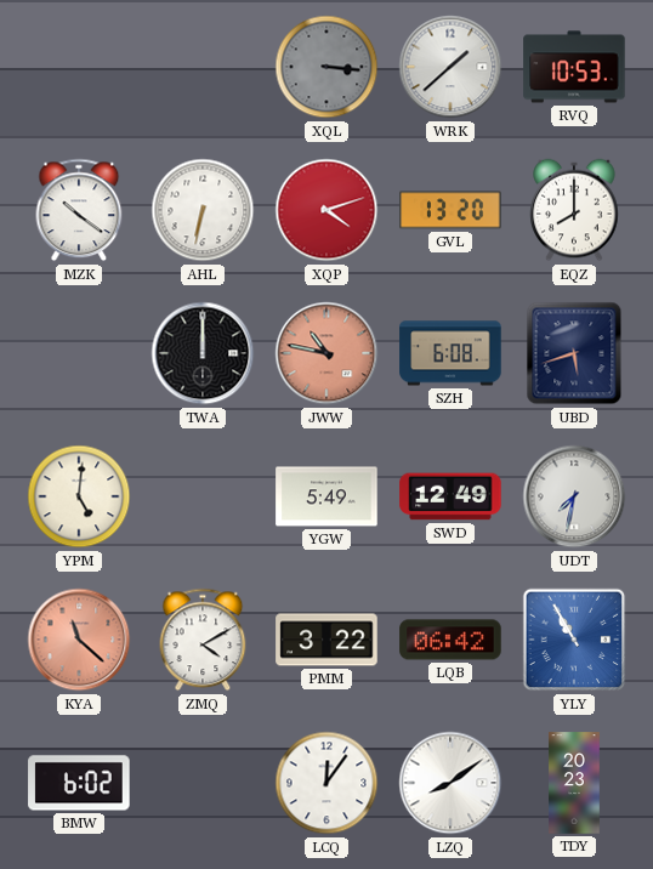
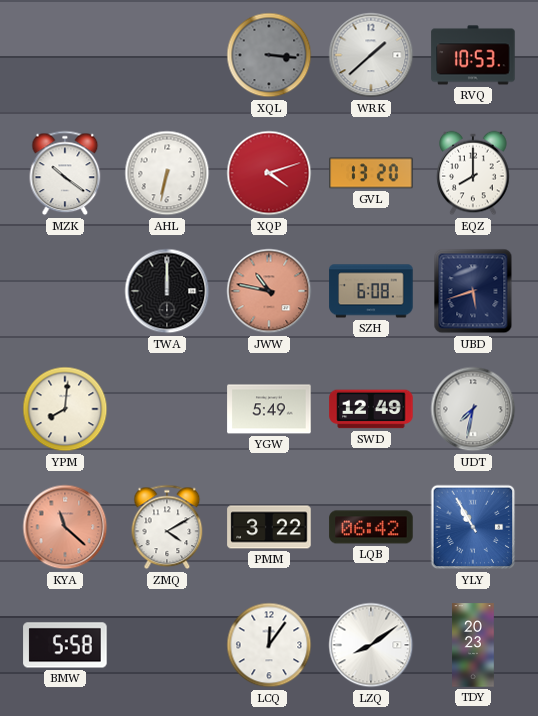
YPM: 5:01 -> 8:01
BMW: 6:02 -> 5:58
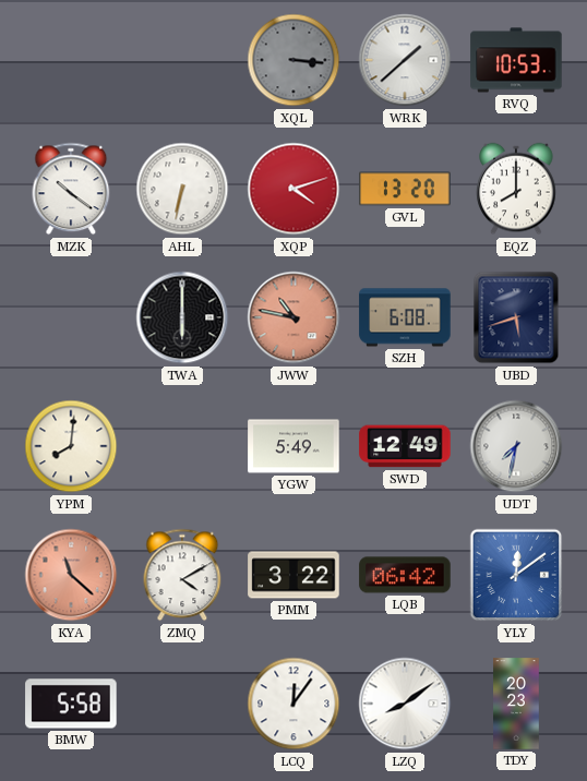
TWA: 12:00 -> 6:00
YLY: 10:55 -> 12:09
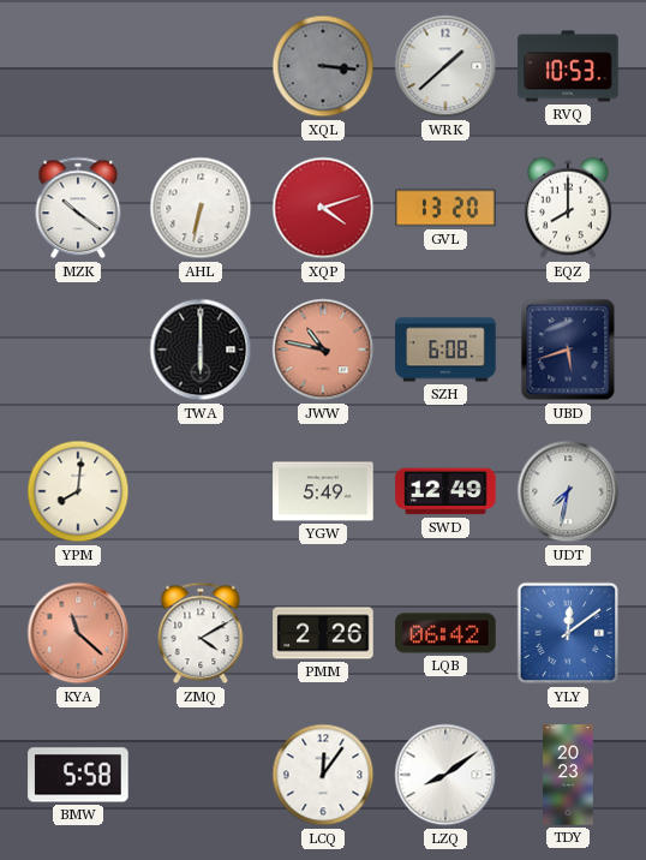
PMM: 3:22 -> 2:26
